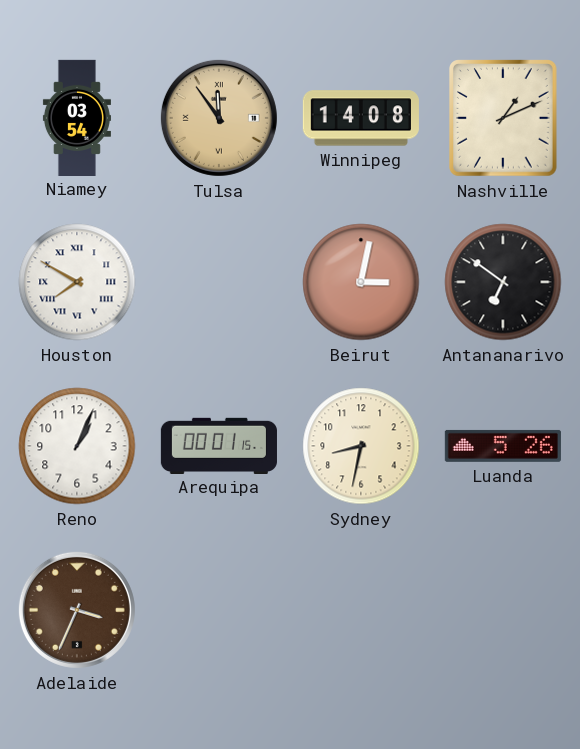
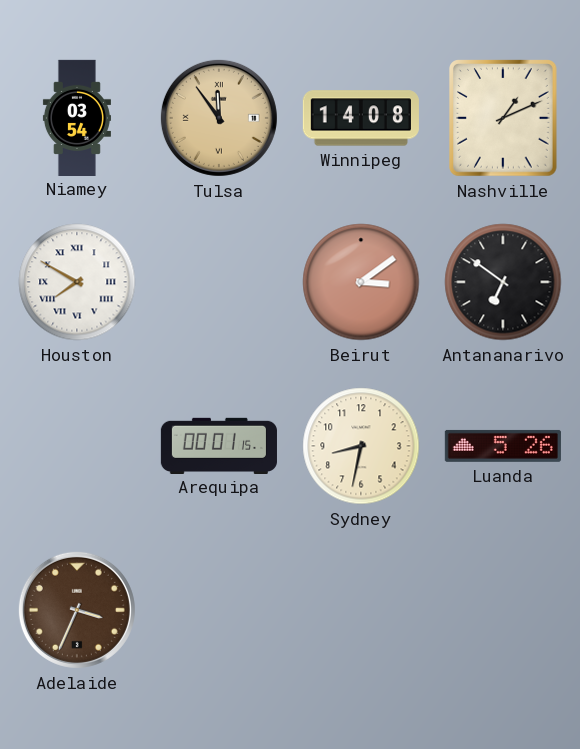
Beirut: 3:02 -> 3:09
Reno: 1:04 -> none
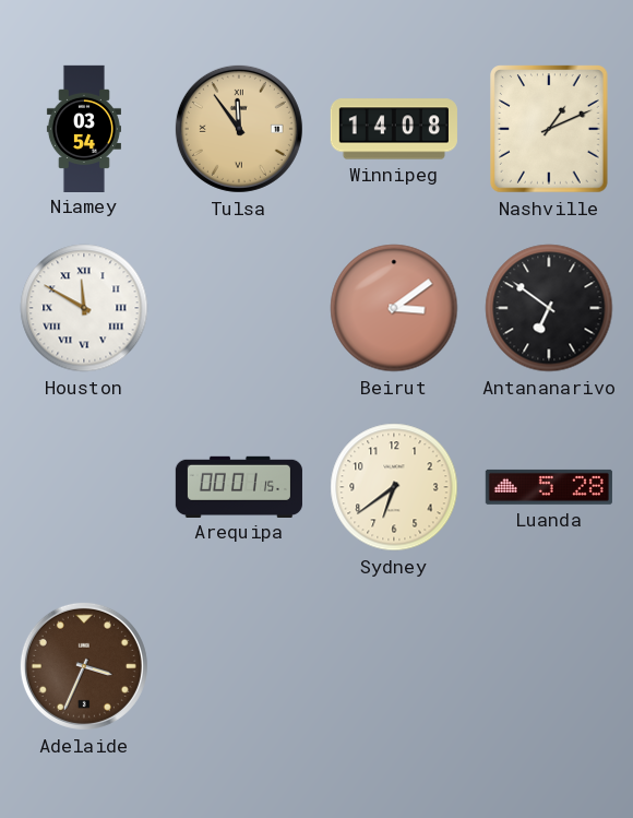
Houston: 7:50 -> 11:50
Sydney: 8:32 -> 6:39
Luanda: 5:26 -> 5:28
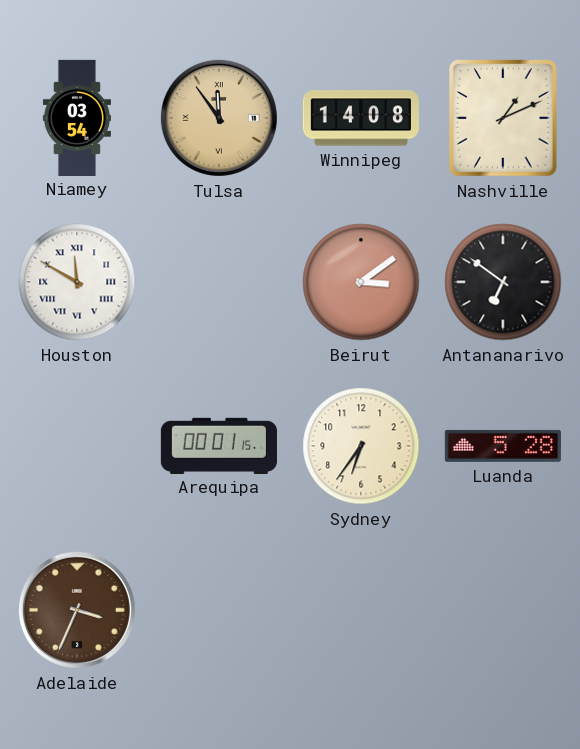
Sydney: 6:39 -> 6:36
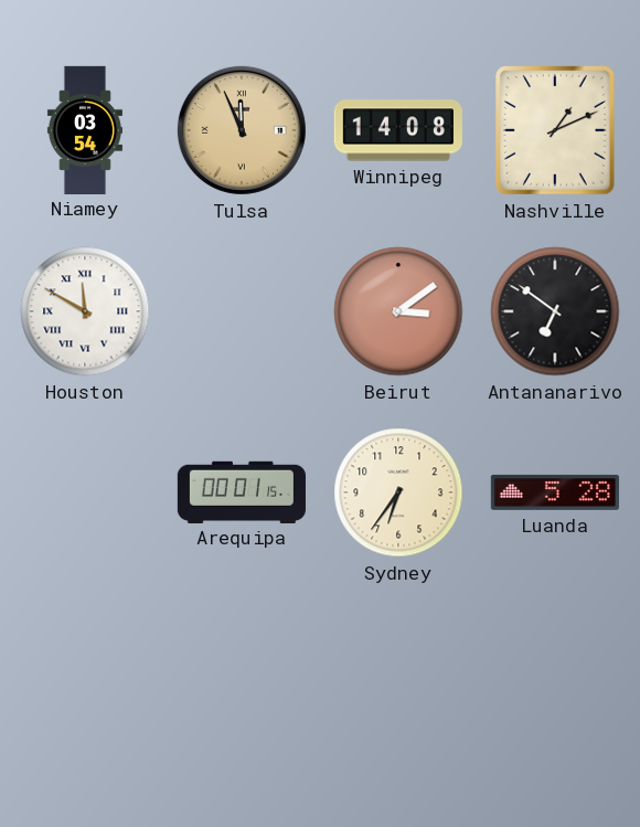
Tulsa: 11:54 -> 11:56
Adelaide: 3:34 -> none
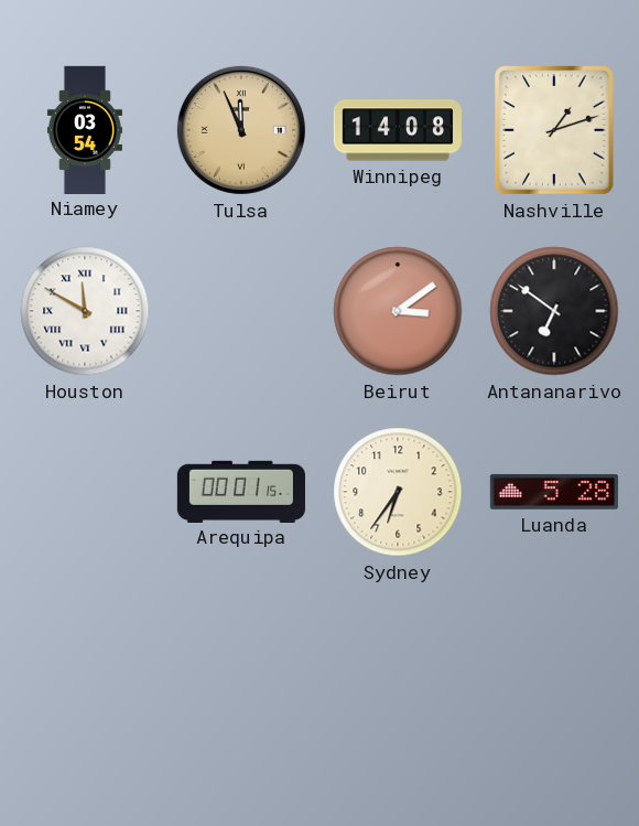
Nashville: 1:11 -> 1:12
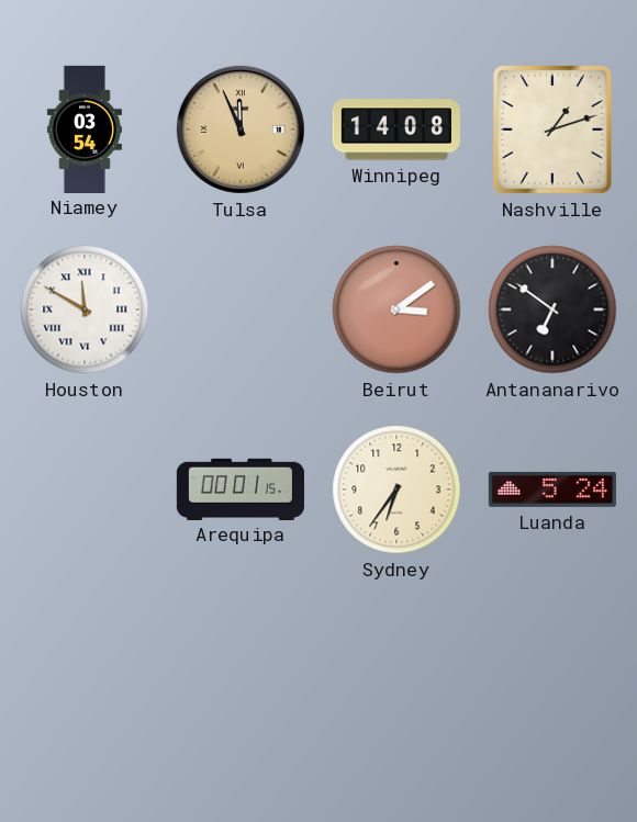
Luanda: 5:28 -> 5:24
